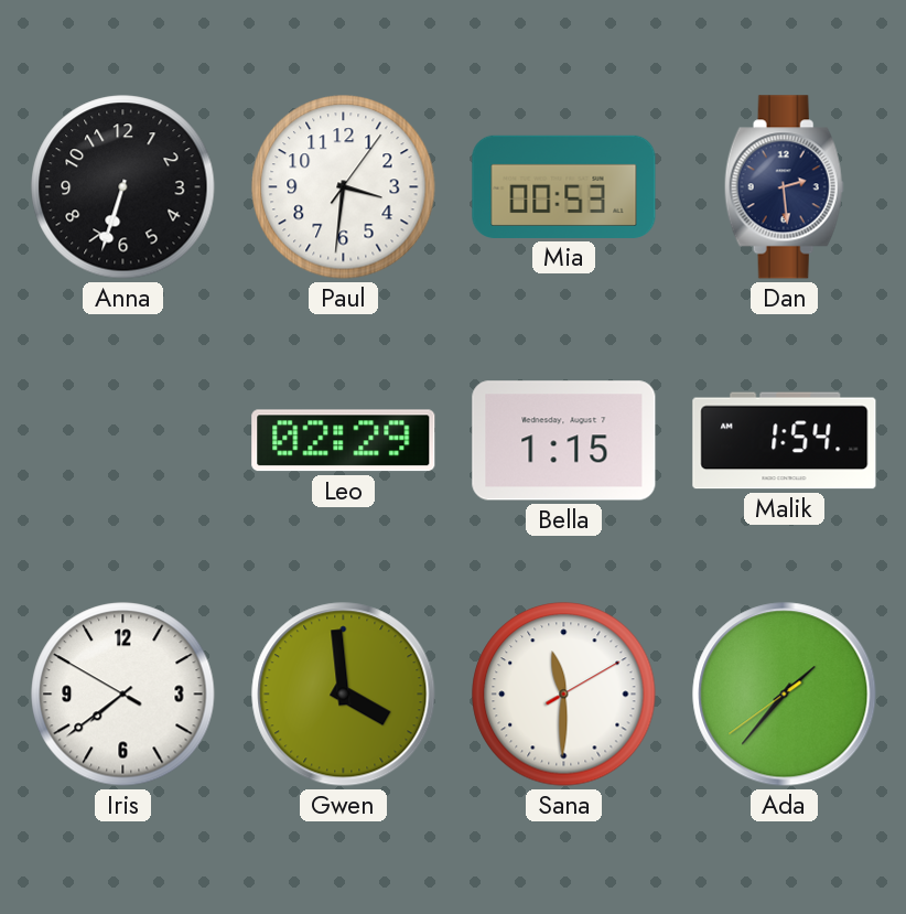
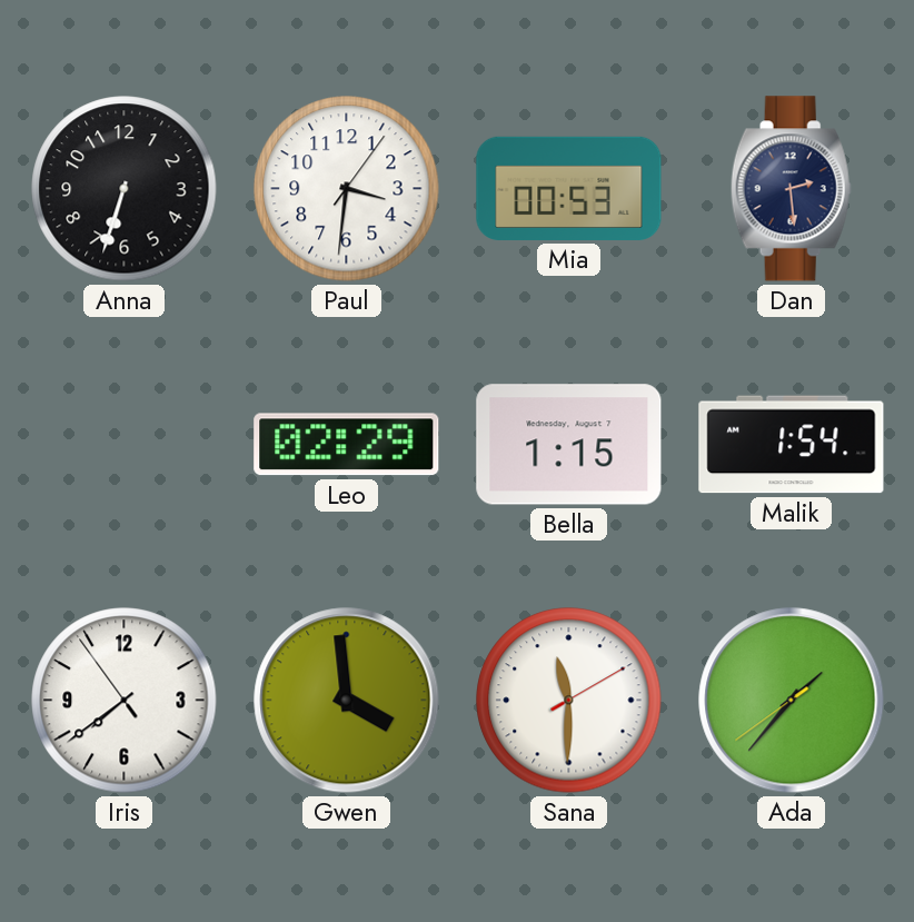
Iris: 7:38:50 -> 7:38:54
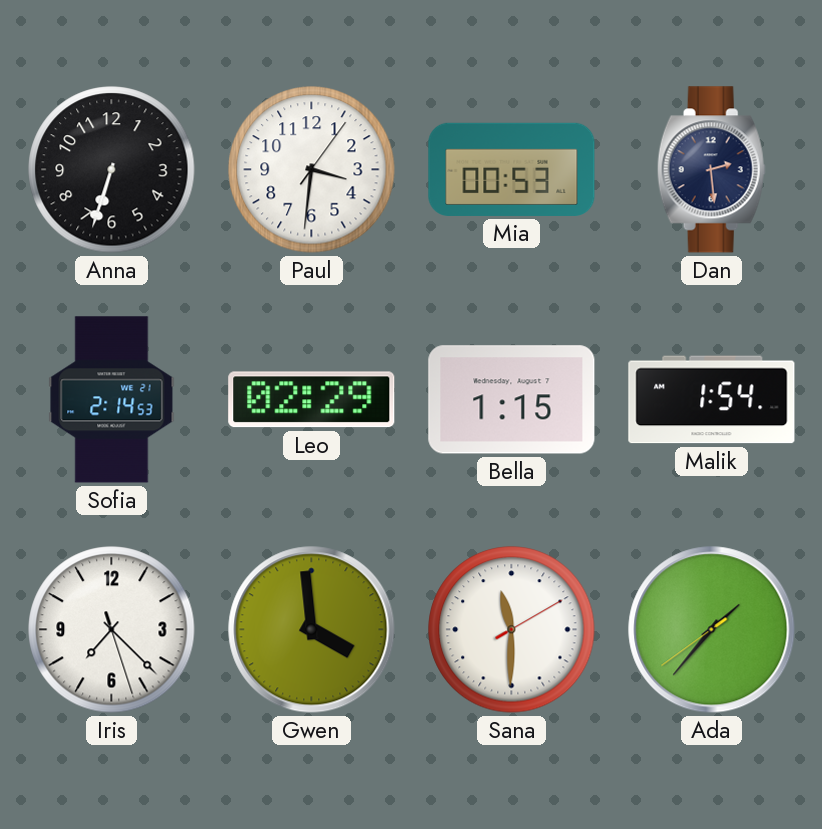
Sofia: none -> 2:14
Iris: 7:38 -> 7:22
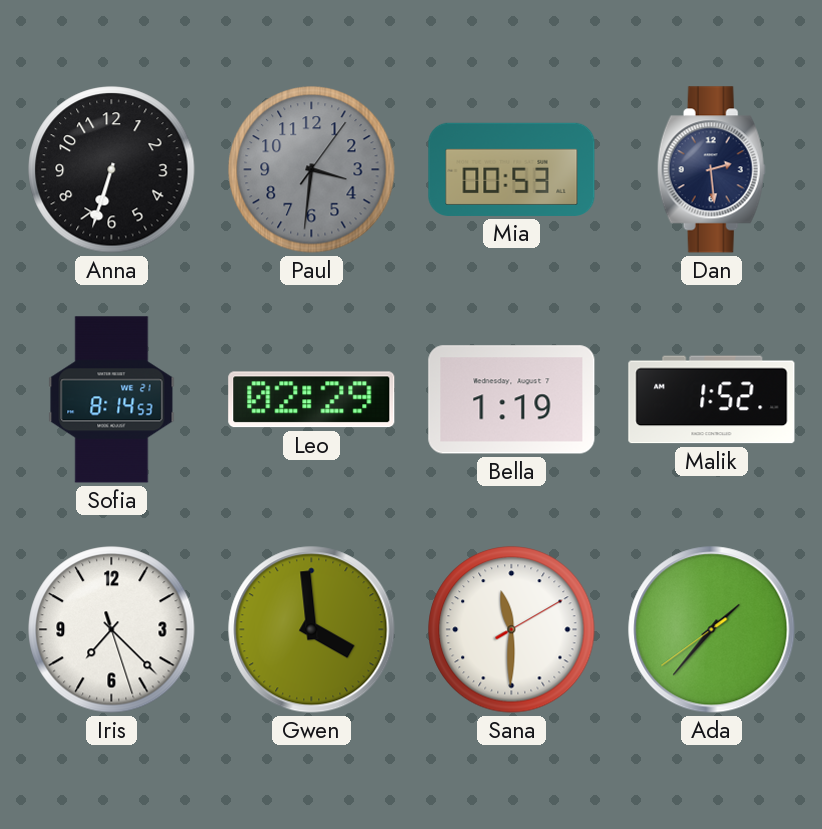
Paul dial: white -> grey
Sofia: 2:14 -> 8:14
Bella: 1:15 -> 1:19
Malik: 1:54 -> 1:52
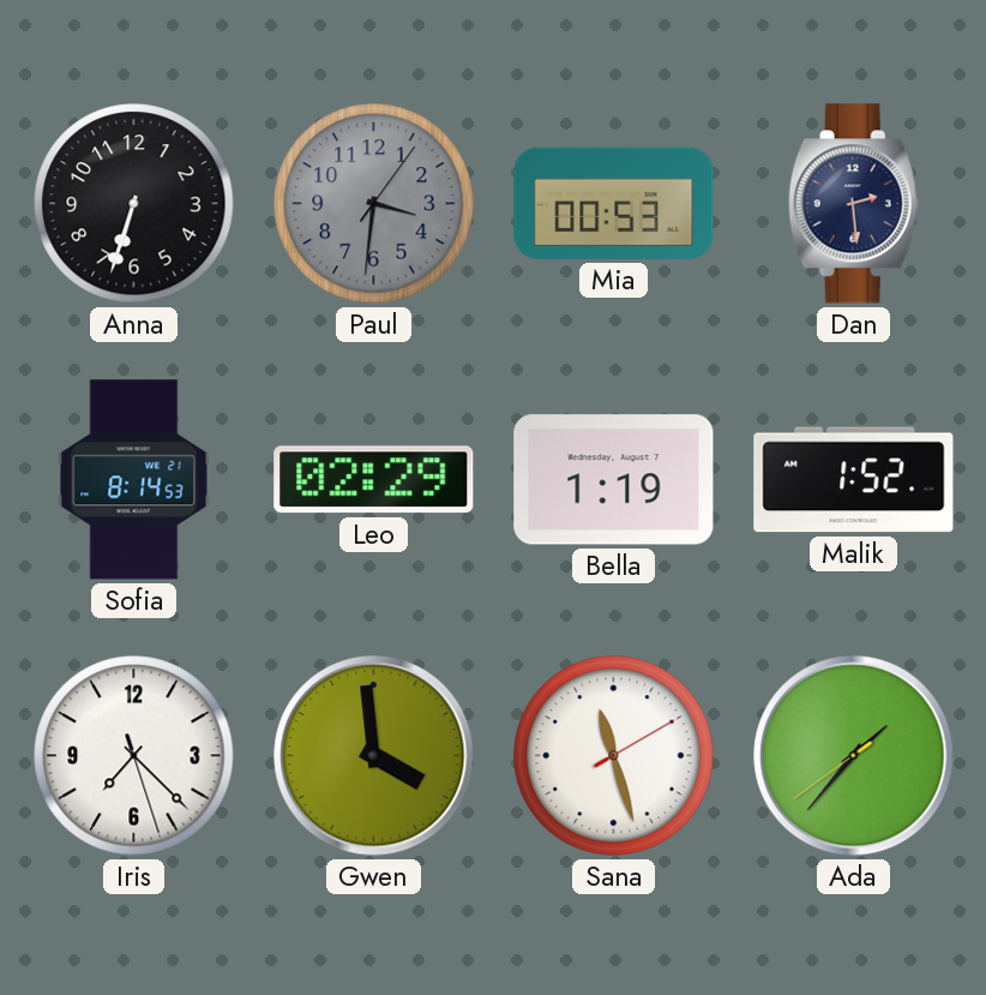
Sana: 11:30 -> 11:27
